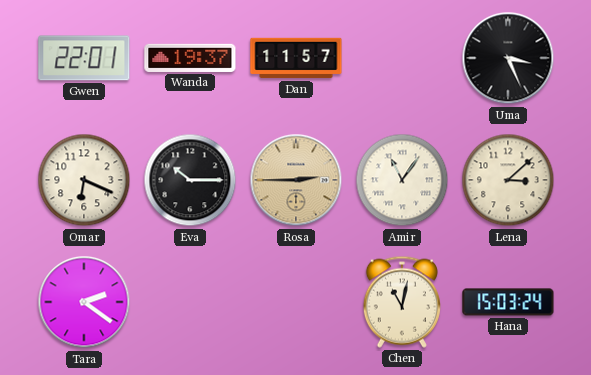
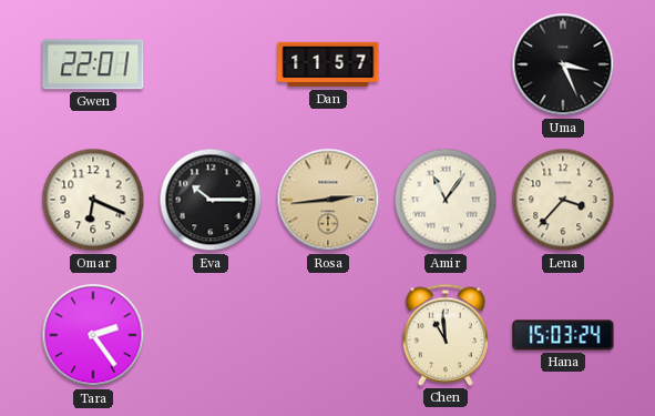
Wanda: 19:37 -> none
Rosa: 2:45 -> 2:44
Lena: 3:08 -> 3:37
Tara: 2:21 -> 2:24
Chen: 11:02 -> 10:59
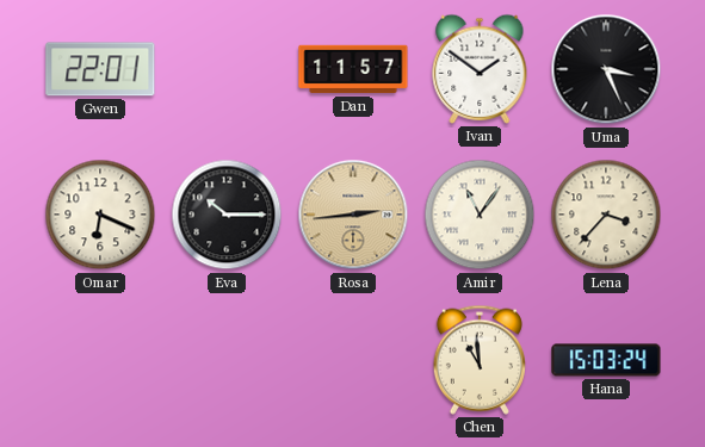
Ivan: none -> 1:51
Tara: 2:24 -> none
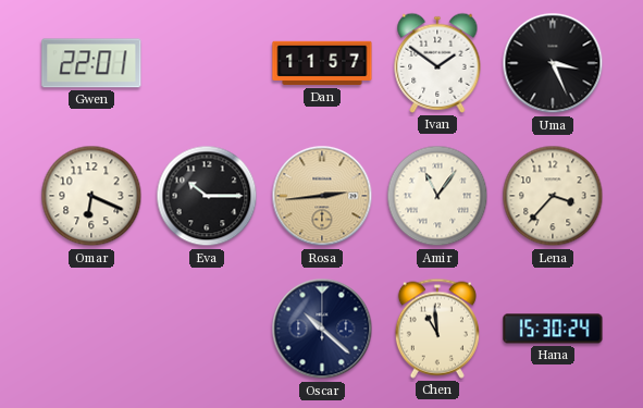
Oscar: none -> 10:22
Hana: 15:03 -> 15:30
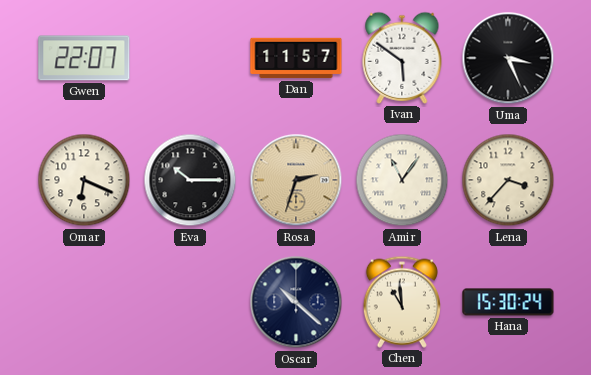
Gwen: 22:01 -> 22:07
Ivan: 1:51 -> 5:51
Rosa: 2:44 -> 2:33
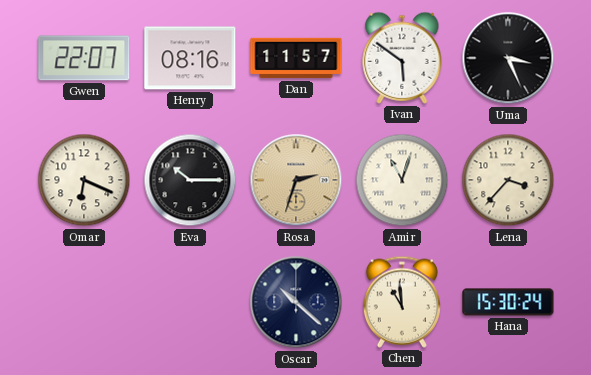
Henry: none -> 08:16
Amir: 11:06 -> 11:03
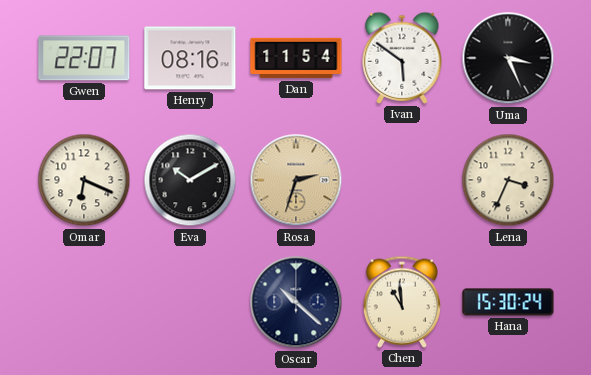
Dan: 11:57 -> 11:54
Eva: 10:15 -> 10:10
Amir: 11:03 -> none
Lena: 3:37 -> 3:34
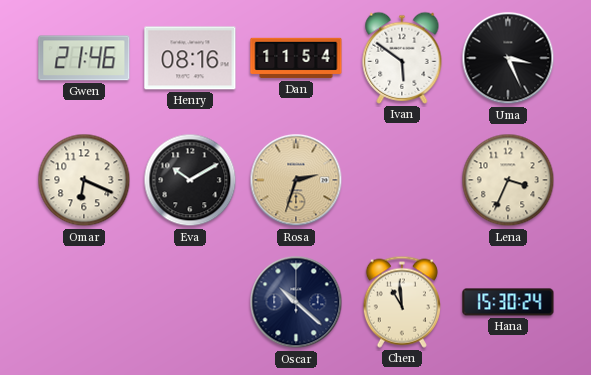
Gwen: 22:07 -> 21:46
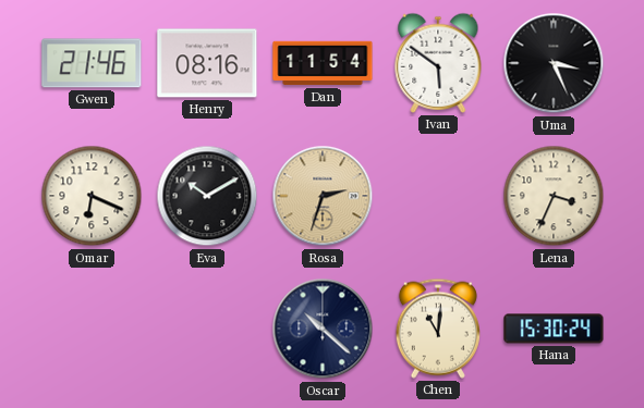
Chen: 10:59 -> 11:01
